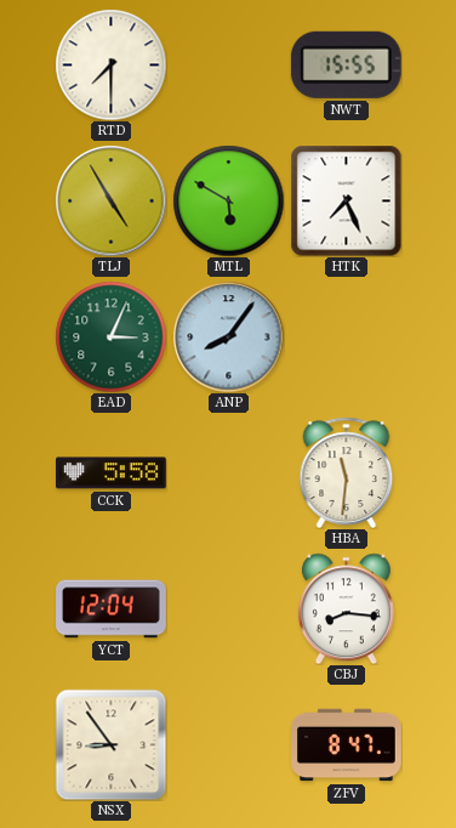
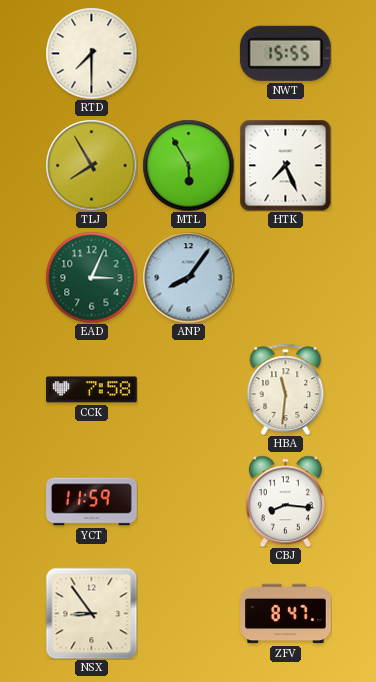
TLJ: 4:55 -> 7:55
MTL: 5:50 -> 5:55
CCK: 5:58 -> 7:58
YCT: 12:04 -> 11:59
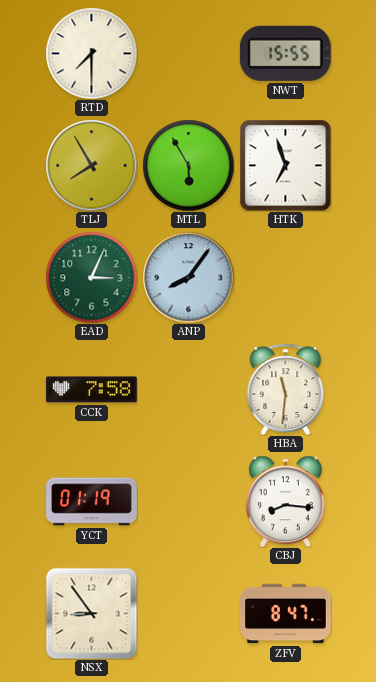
HTK: 7:26 -> 6:57
YCT: 11:59 -> 01:19
